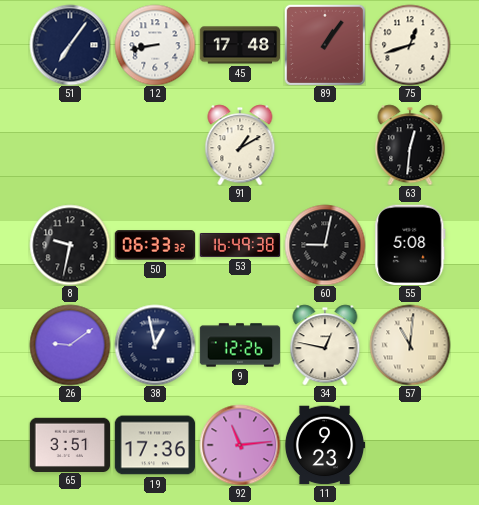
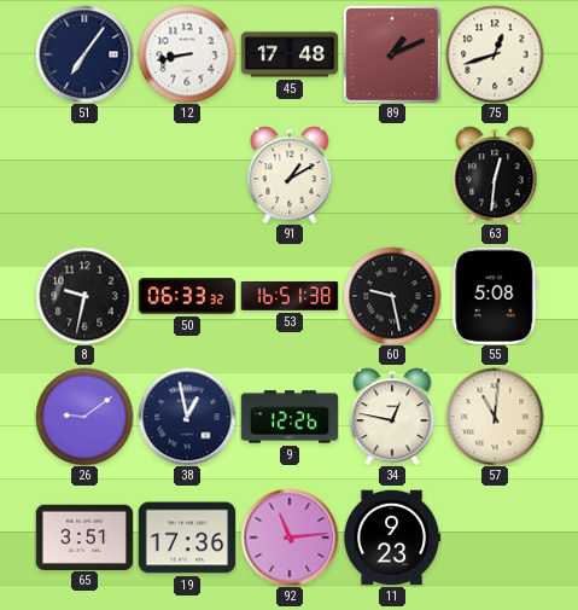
89: 1:06 -> 1:11
53: 16:49 -> 16:51
60: 9:02 -> 9:28
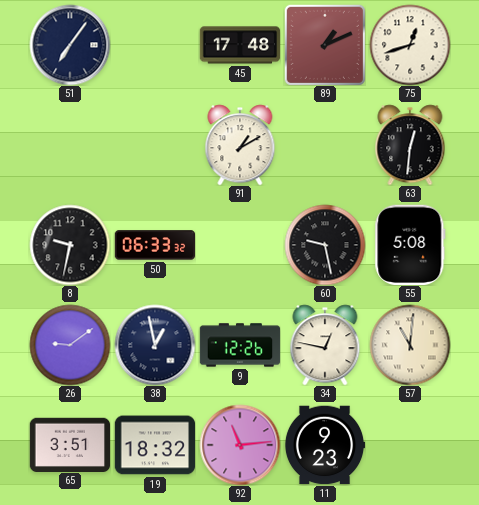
12: 8:43 -> none
53: 16:51 -> none
19: 17:36 -> 18:32
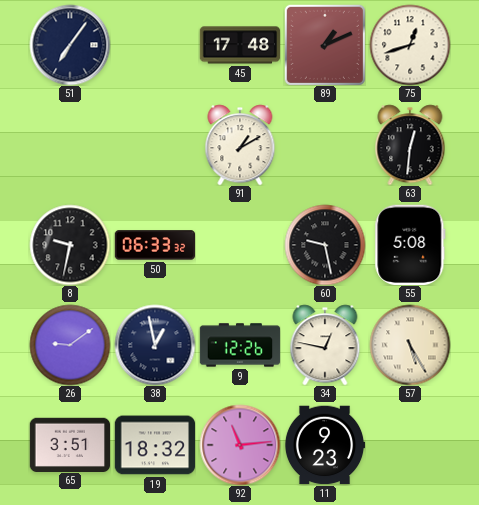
57: 11:01 -> 5:25
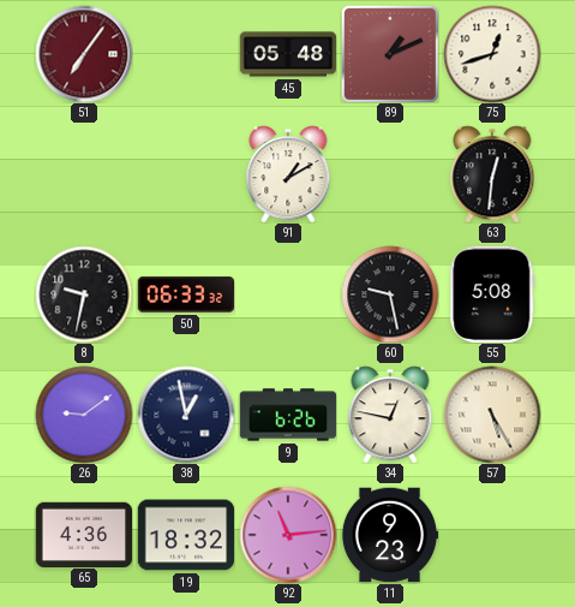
51 dial: navy -> burgundy
45: 17:48 -> 05:48
9: 12:26 -> 6:26
65: 3:51 -> 4:36
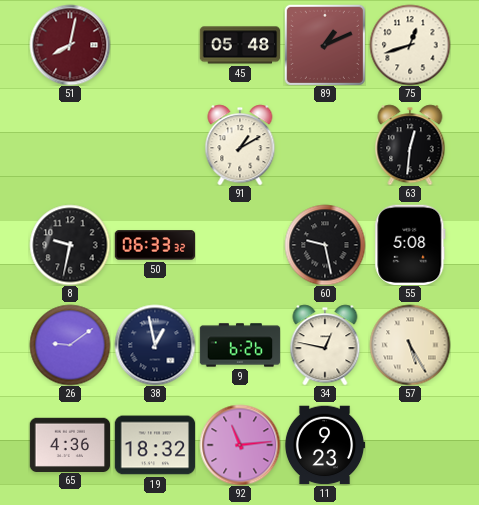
51: 7:06 -> 8:02
